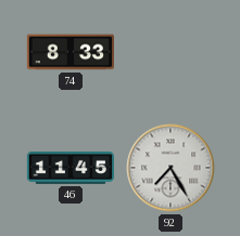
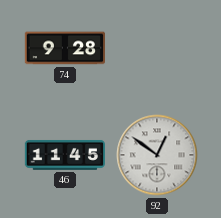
74: 8:33 -> 9:28
92: 7:25 -> 12:51
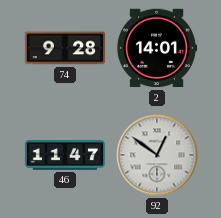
2: none -> 14:01
46: 11:45 -> 11:47
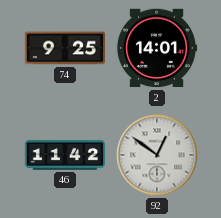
74: 9:28 -> 9:25
46: 11:47 -> 11:42
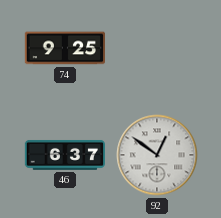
2: 14:01 -> none
46: 11:42 -> 6:37
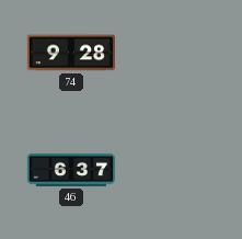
74: 9:25 -> 9:28
92: 12:51 -> none
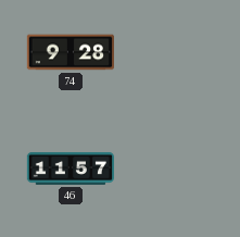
46: 6:37 -> 11:57
